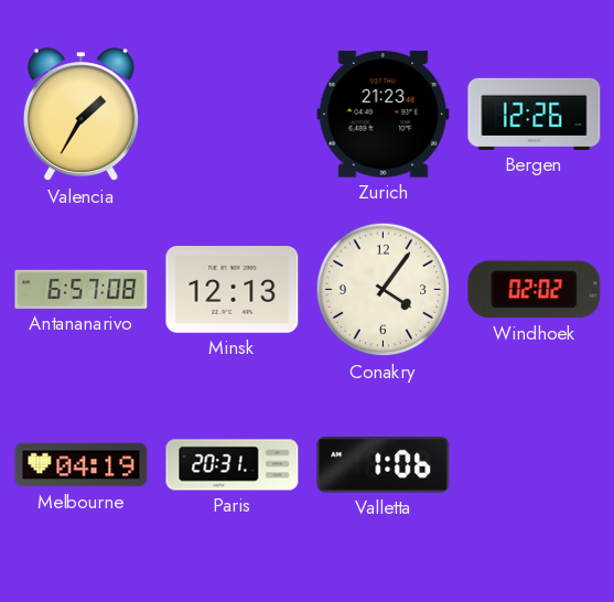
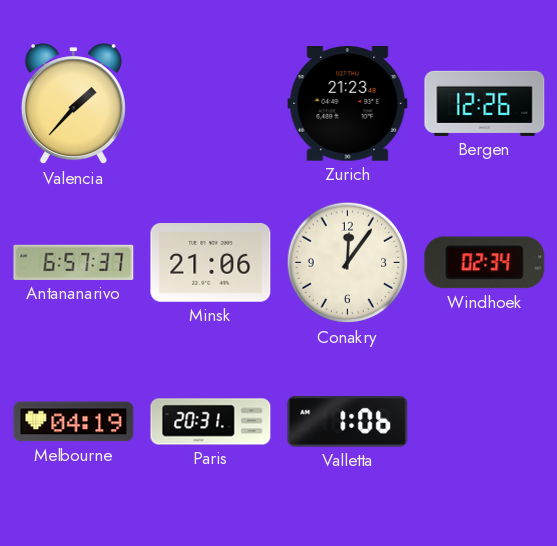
Valencia: 1:35 -> 1:37
Antananarivo: 6:57:08 -> 6:57:37
Minsk: 12:13 -> 21:06
Conakry: 4:06 -> 12:06
Windhoek: 02:02 -> 02:34
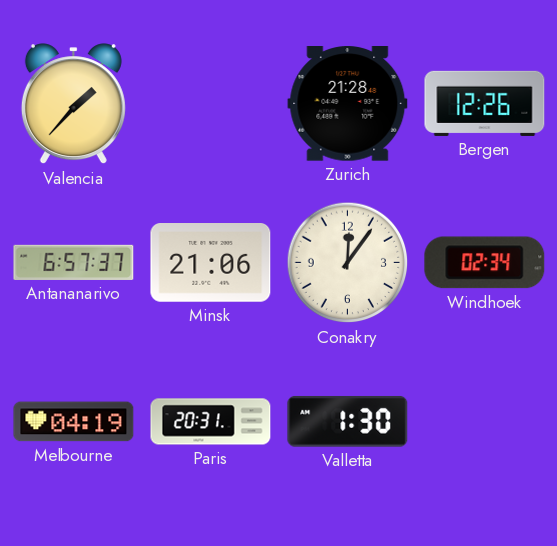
Zurich: 21:23 -> 21:28
Valletta: 1:06 -> 1:30
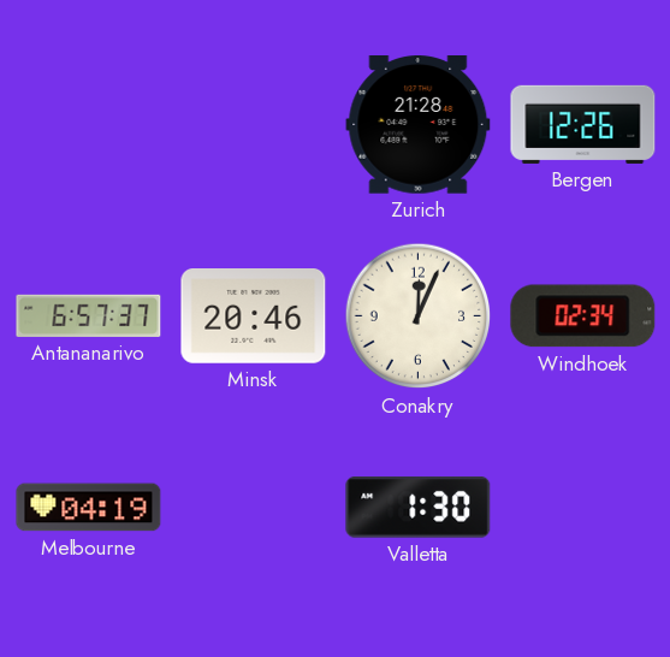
Valencia: 1:37 -> none
Minsk: 21:06 -> 20:46
Conakry: 12:06 -> 12:04
Paris: 20:31 -> none
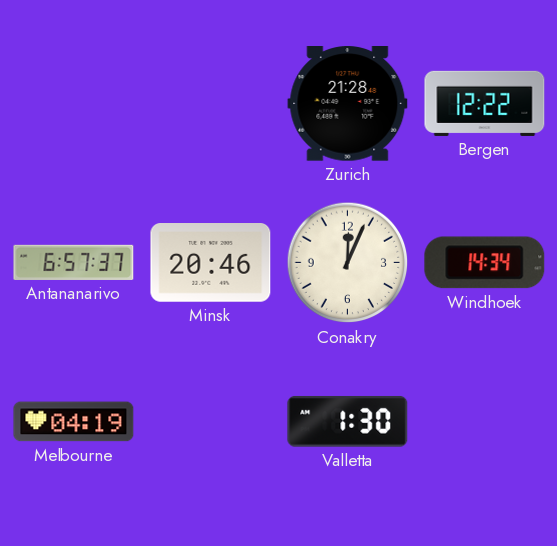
Bergen: 12:26 -> 12:22
Windhoek: 02:34 -> 14:34
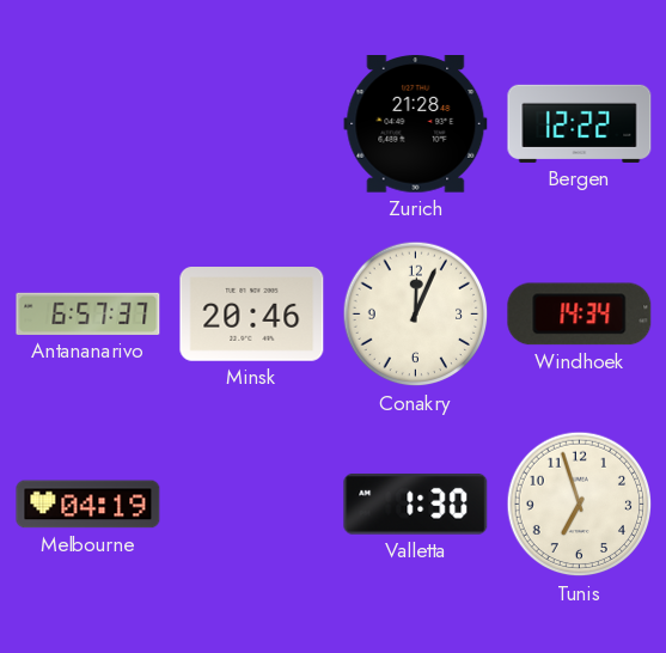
Tunis: none -> 6:57
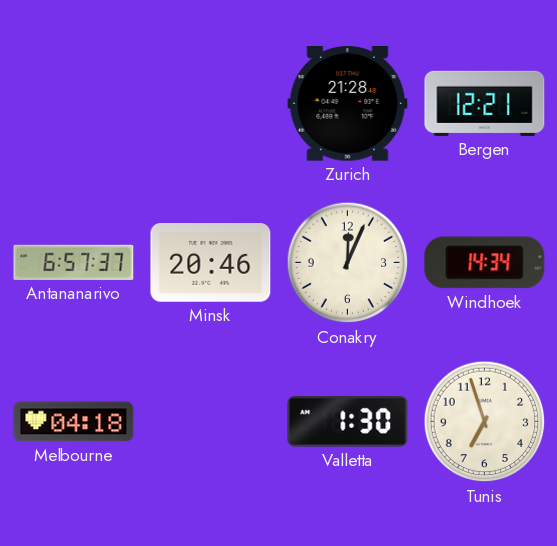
Bergen: 12:22 -> 12:21
Melbourne: 04:19 -> 04:18
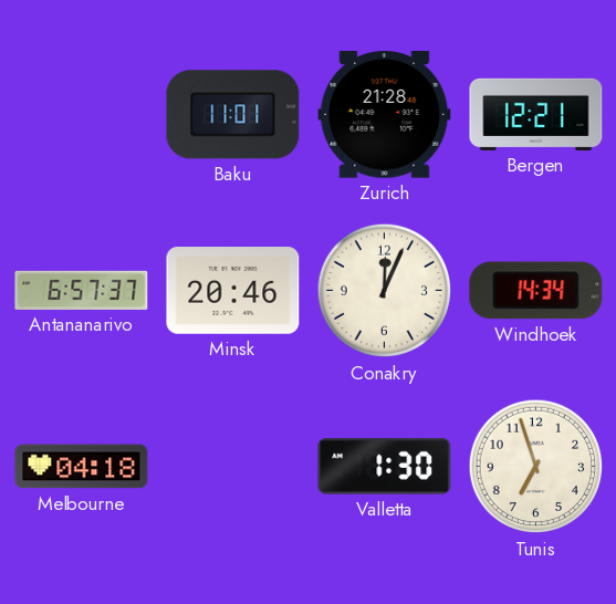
Baku: none -> 11:01
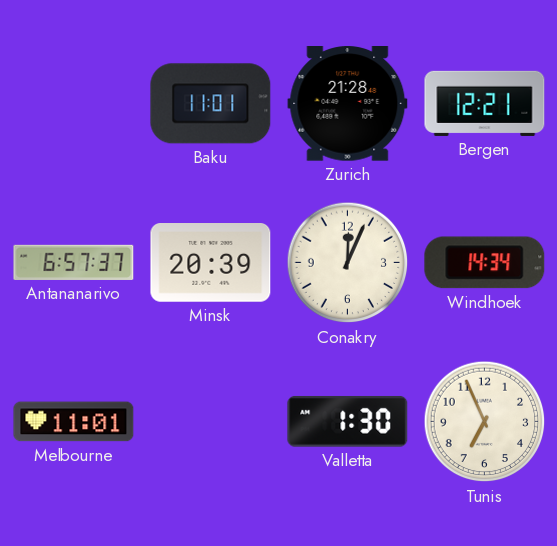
Minsk: 20:46 -> 20:39
Melbourne: 04:18 -> 11:01
Tunis: 6:57 -> 6:56
